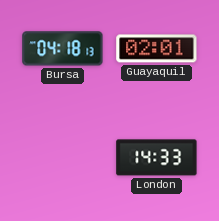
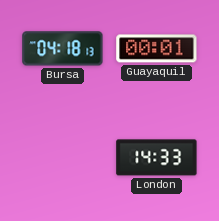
Guayaquil: 02:01 -> 00:01
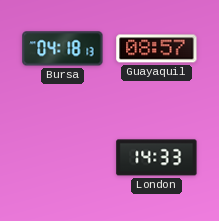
Guayaquil: 00:01 -> 08:57
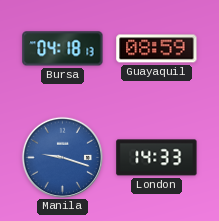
Guayaquil: 08:57 -> 08:59
Manila: none -> 9:18
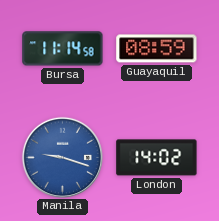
Bursa: 04:18 -> 11:14
London: 14:33 -> 14:02
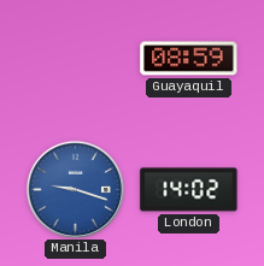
Bursa: 11:14 -> none
